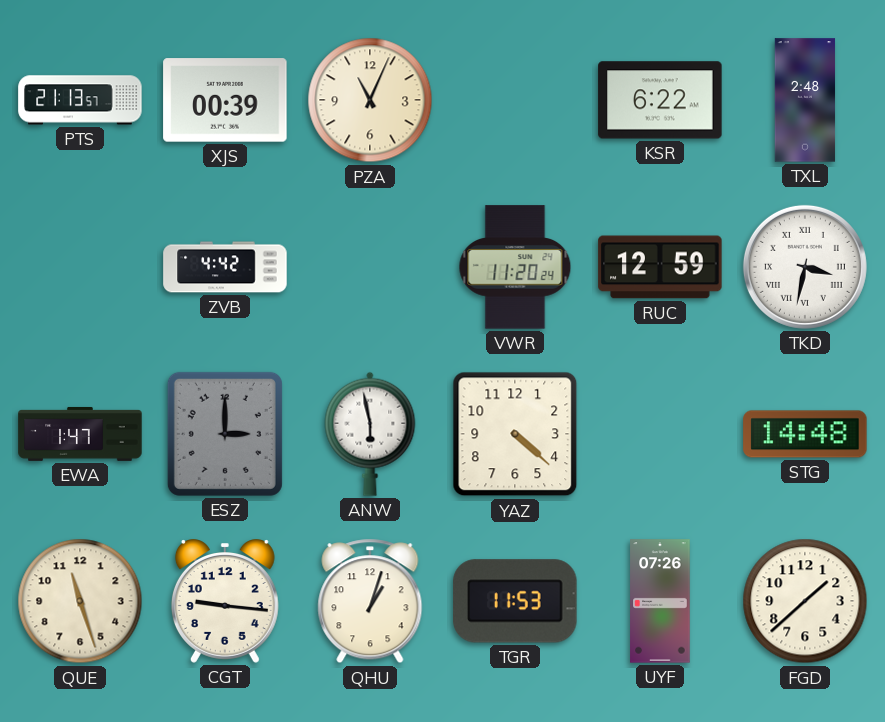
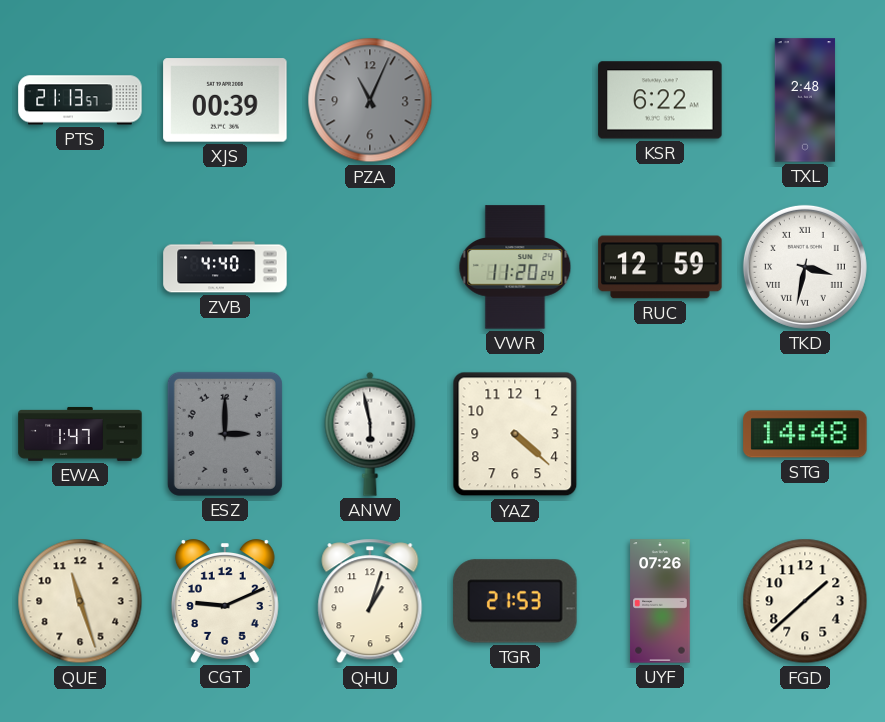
PZA dial: cream -> grey
ZVB: 4:42 -> 4:40
CGT: 9:16 -> 9:11
TGR: 11:53 -> 21:53
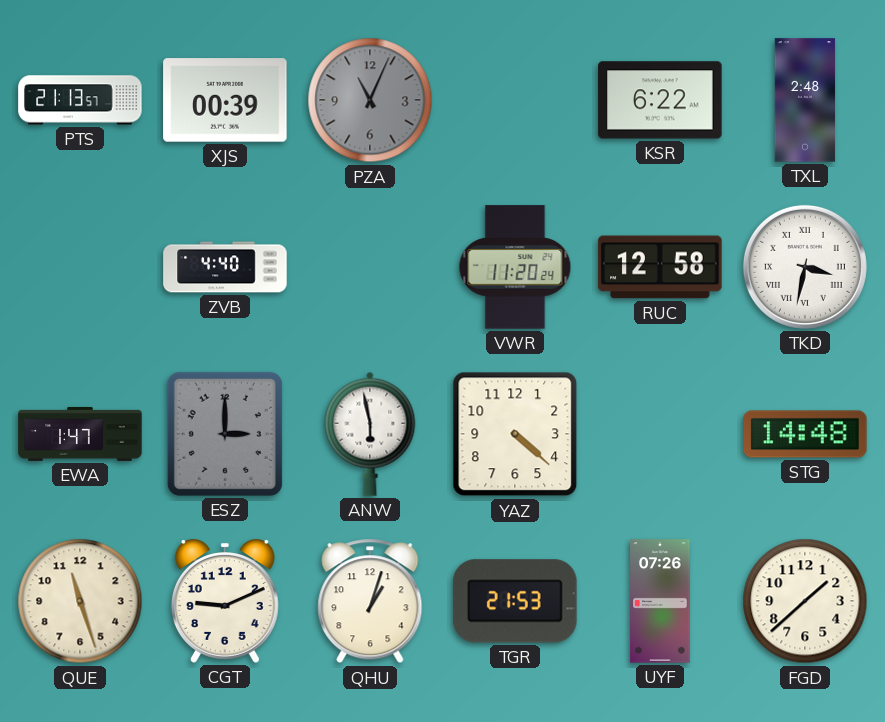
RUC: 12:59 -> 12:58
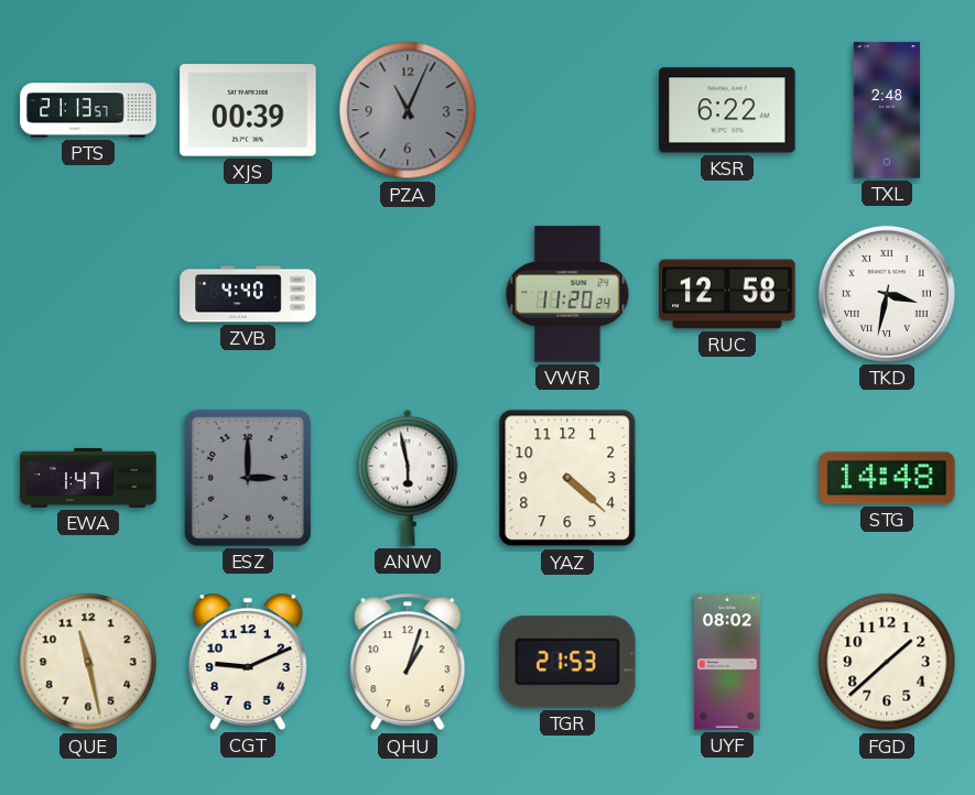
QUE: 11:27 -> 11:28
UYF: 07:26 -> 08:02
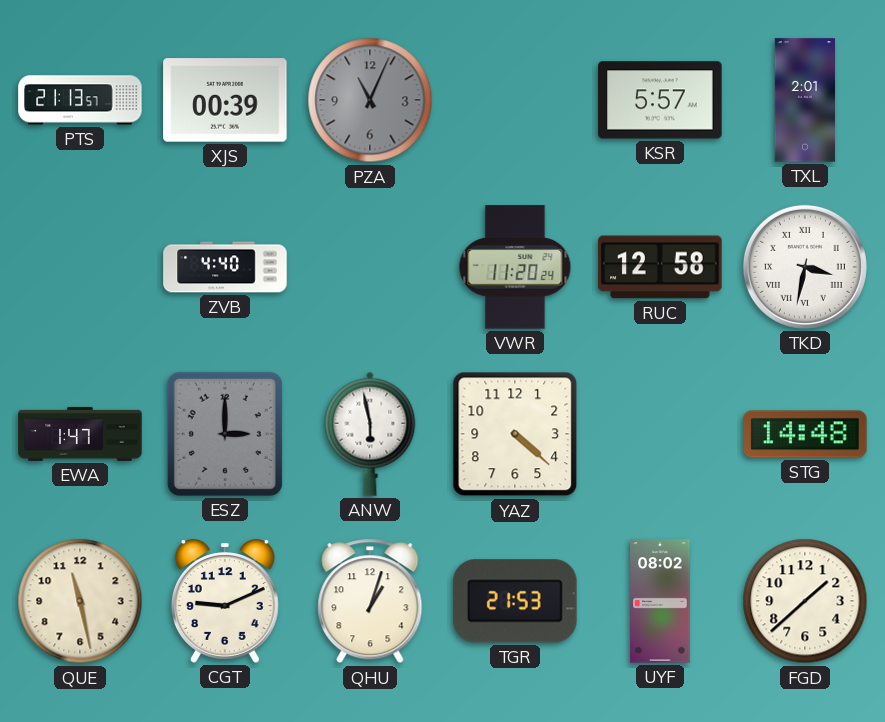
KSR: 6:22 -> 5:57
TXL: 2:48 -> 2:01
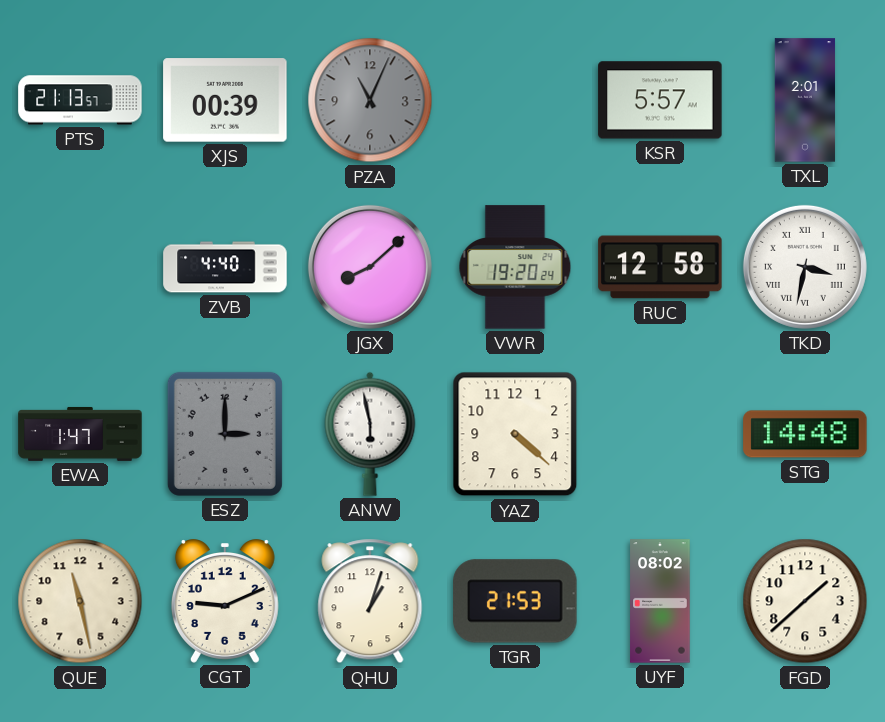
JGX: none -> 8:08
VWR: 11:20 -> 19:20
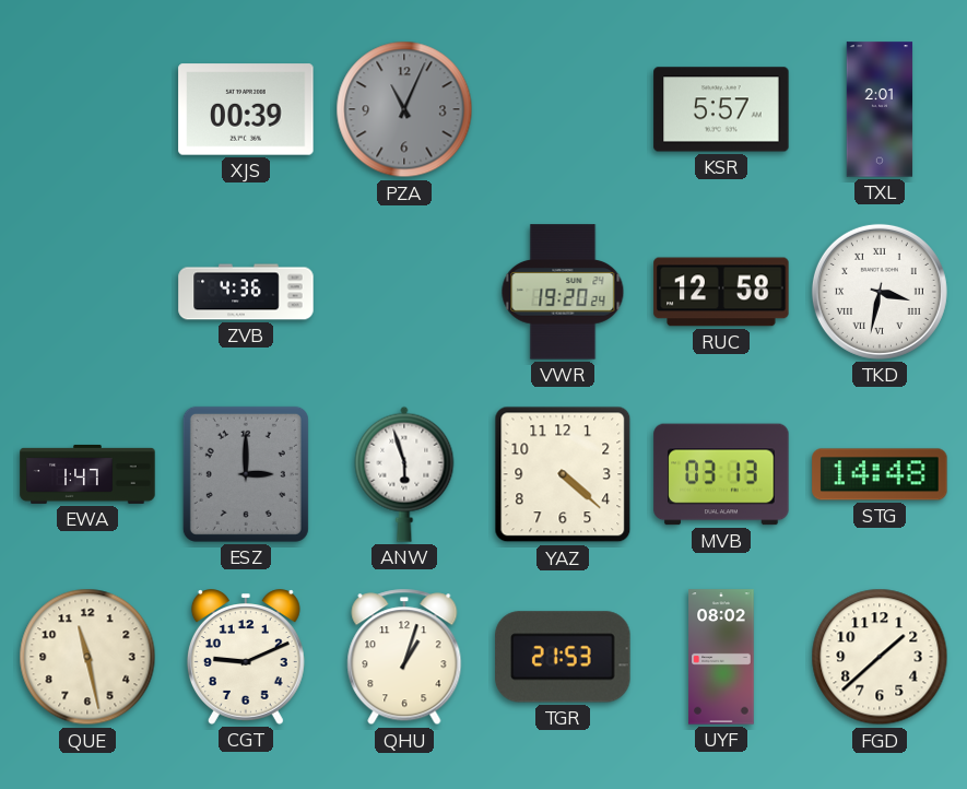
PTS: 21:13 -> none
ZVB: 4:40 -> 4:36
JGX: 8:08 -> none
ANW: 5:58 -> 5:57
MVB: none -> 03:13
